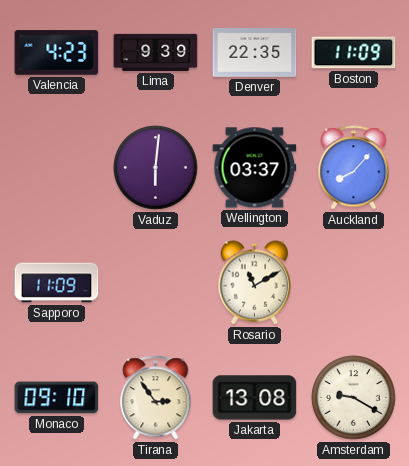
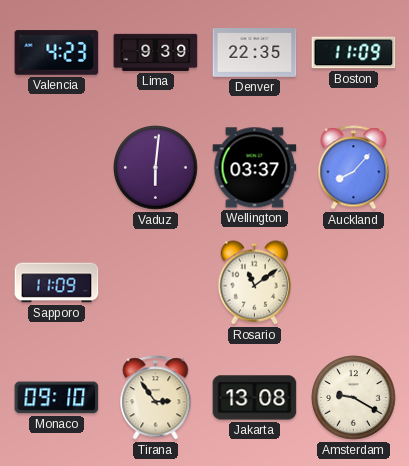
Rosario: 11:10 -> 11:09
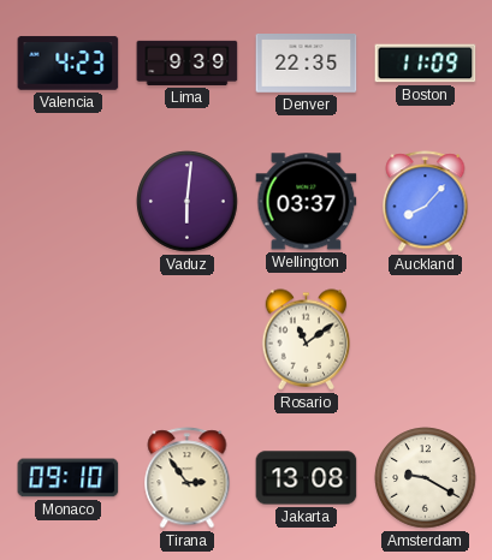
Sapporo: 11:09 -> none
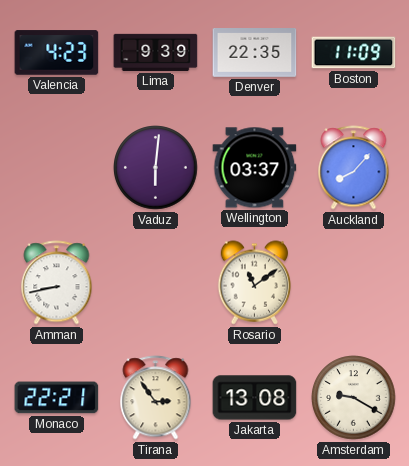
Amman: none -> 8:43
Monaco: 09:10 -> 22:21
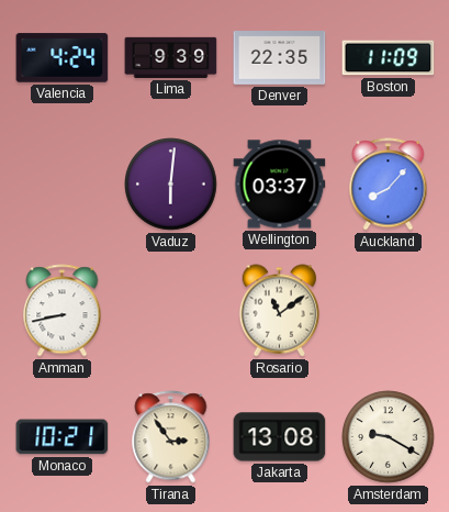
Valencia: 4:23 -> 4:24
Monaco: 22:21 -> 10:21
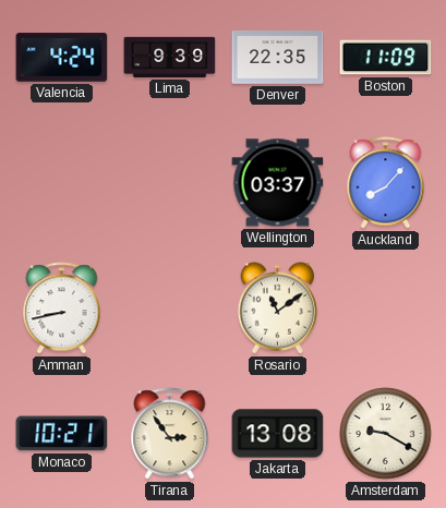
Vaduz: 6:01 -> none
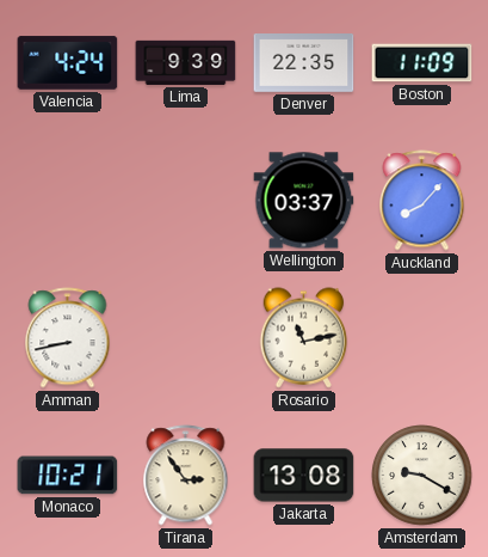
Rosario: 11:09 -> 11:13
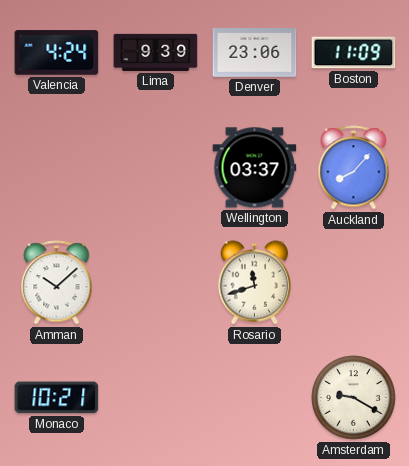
Denver: 22:35 -> 23:06
Amman: 8:43 -> 10:08
Rosario: 11:13 -> 11:42
Tirana: 2:54 -> none
Jakarta: 13:08 -> none
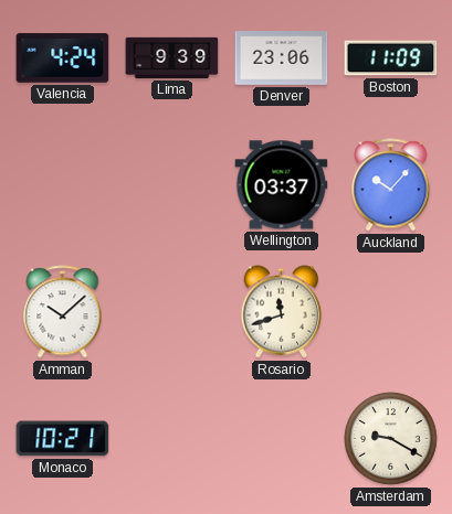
Auckland: 8:07 -> 10:07
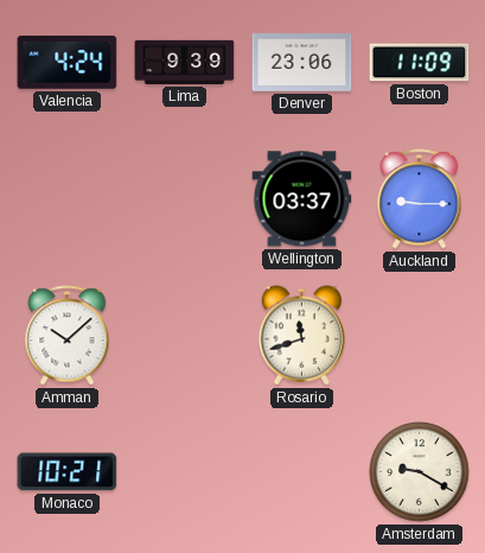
Auckland: 10:07 -> 9:15
